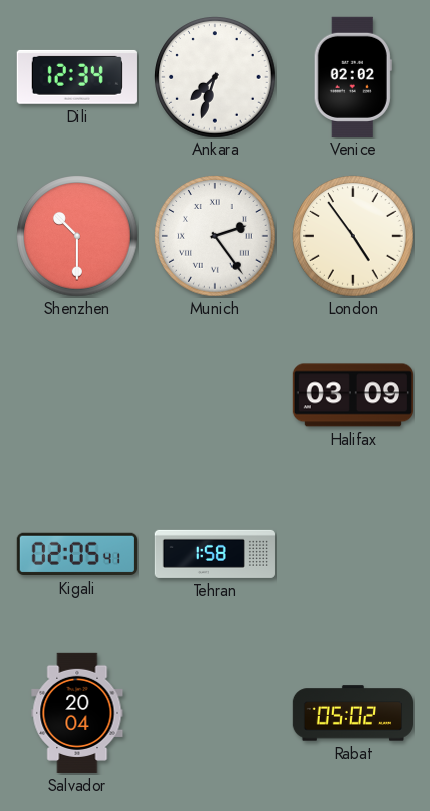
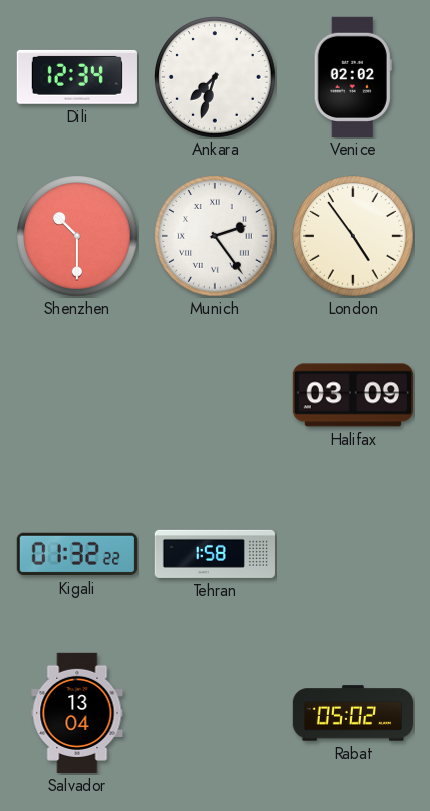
Kigali: 02:05 -> 01:32
Salvador: 20:04 -> 13:04
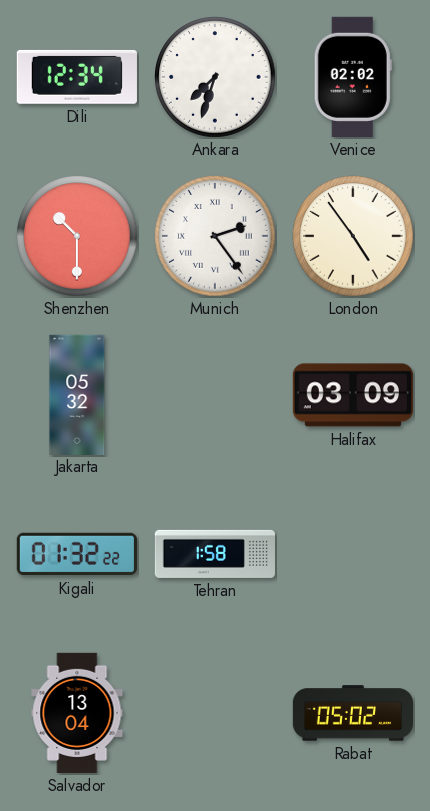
Jakarta: none -> 05:32
